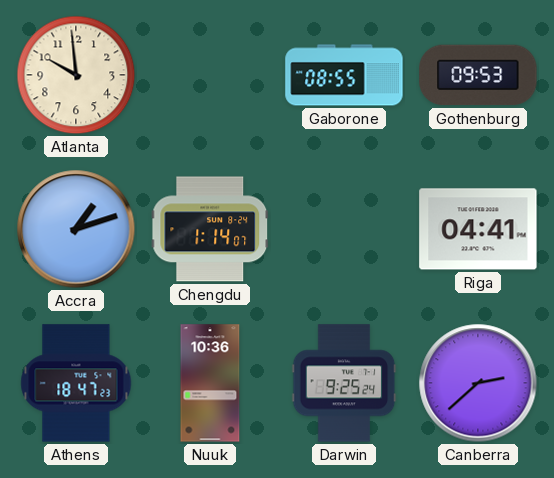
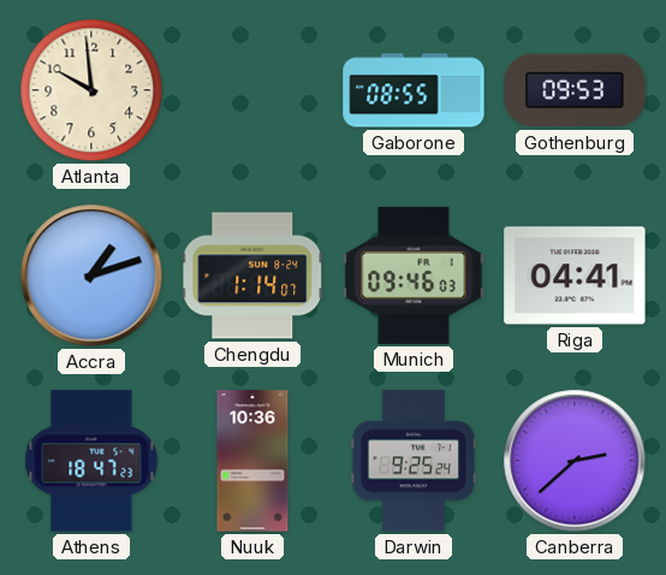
Munich: none -> 09:46
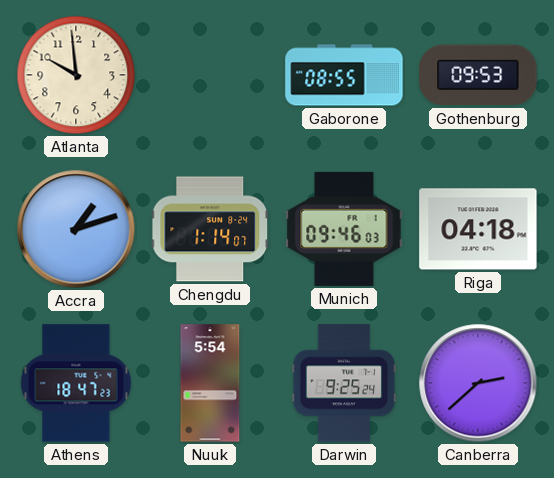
Riga: 04:41 -> 04:18
Nuuk: 10:36 -> 5:54
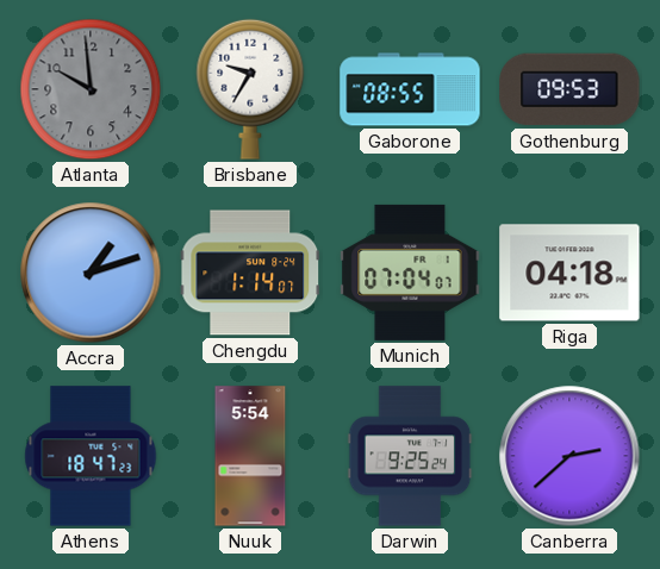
Atlanta dial: cream -> grey
Brisbane: none -> 9:35
Munich: 09:46 -> 07:04
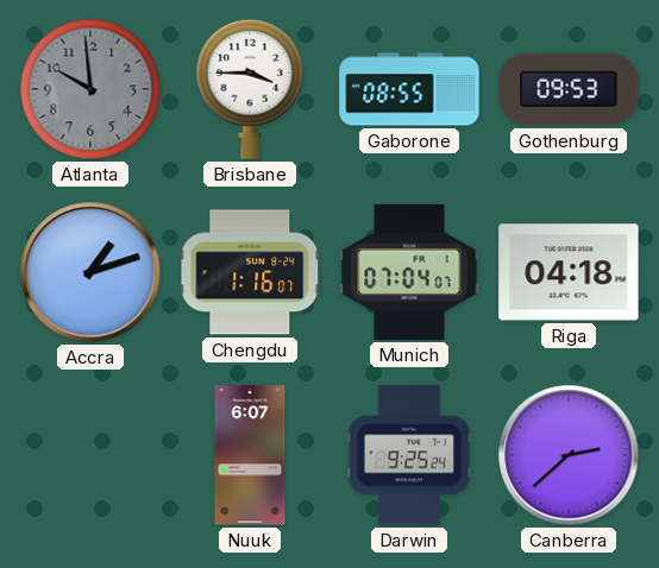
Brisbane: 9:35 -> 3:45
Chengdu: 1:14 -> 1:16
Athens: 18:47 -> none
Nuuk: 5:54 -> 6:07
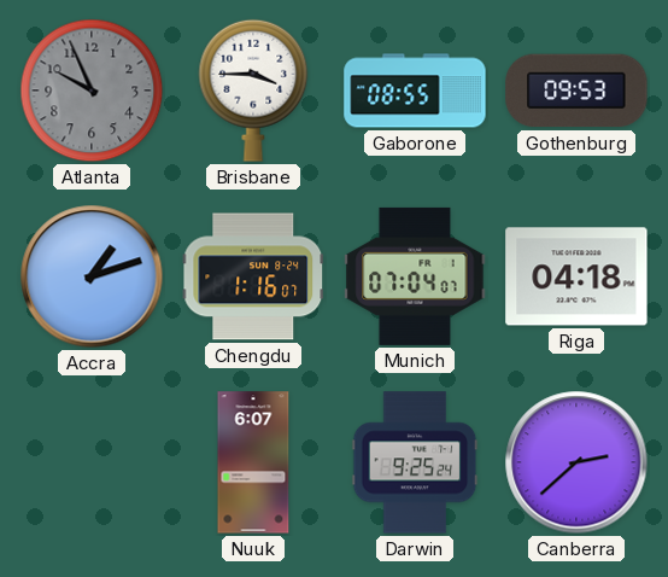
Atlanta: 9:59 -> 9:56
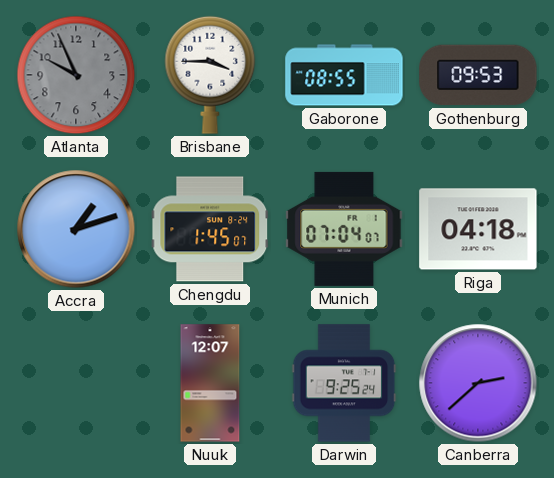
Chengdu: 1:16 -> 1:45
Nuuk: 6:07 -> 12:07
